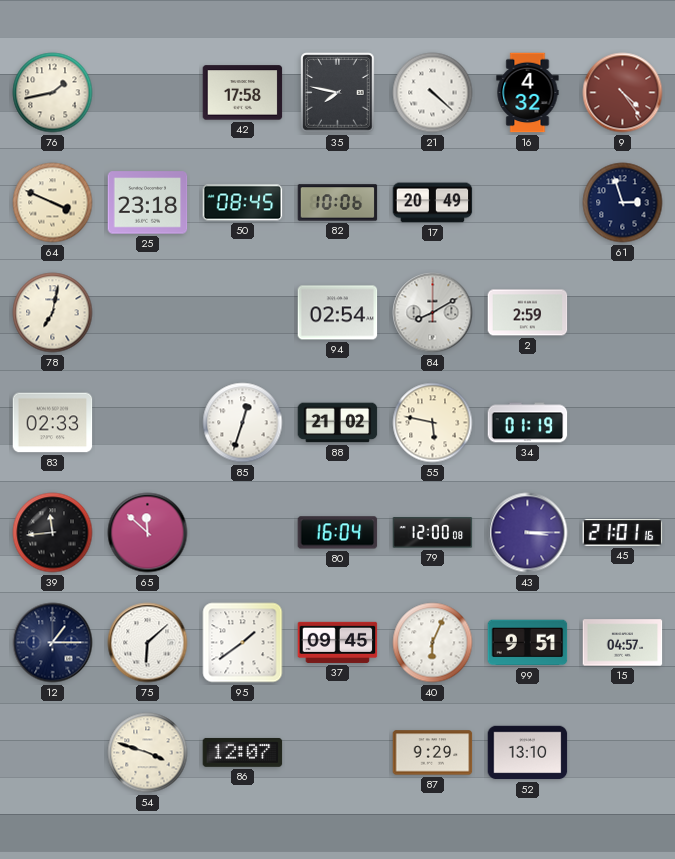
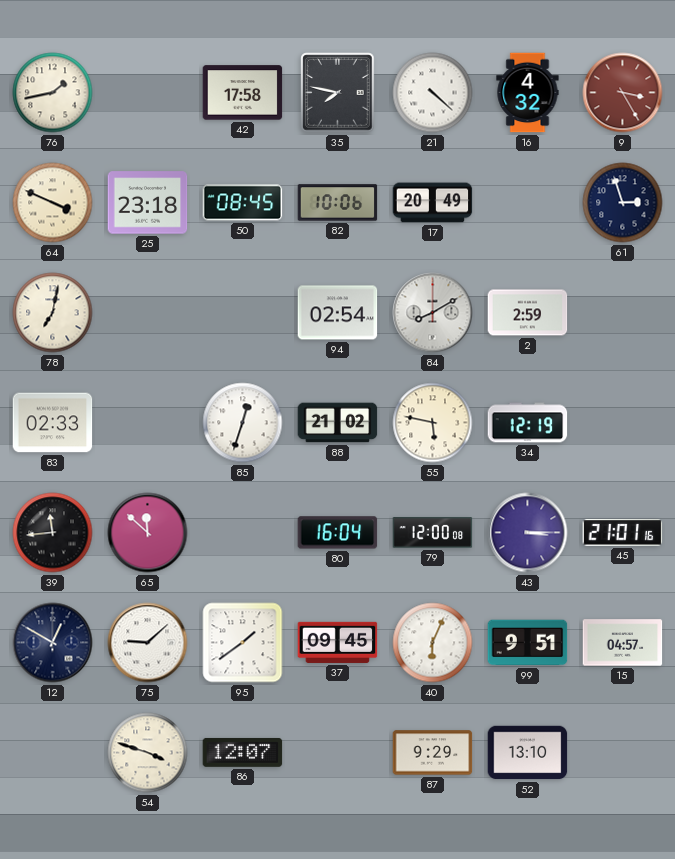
9: 4:24 -> 3:25
34: 01:19 -> 12:19
12: 1:15 -> 12:50
75: 6:08 -> 9:08
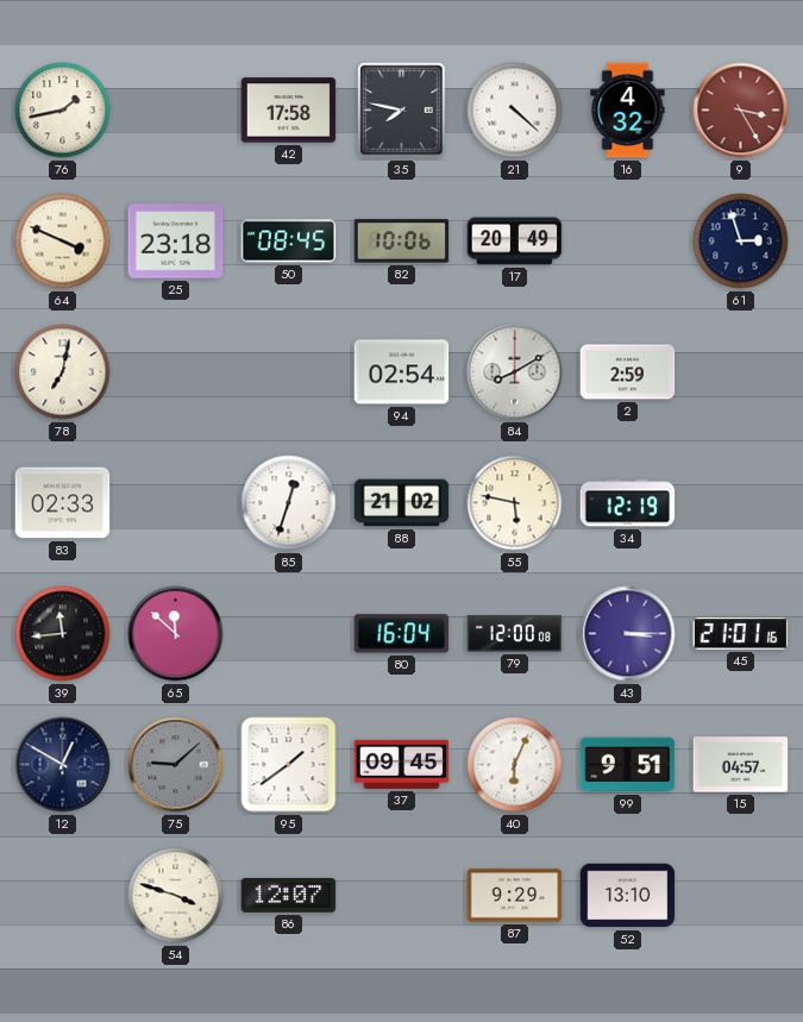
75 dial: white -> grey
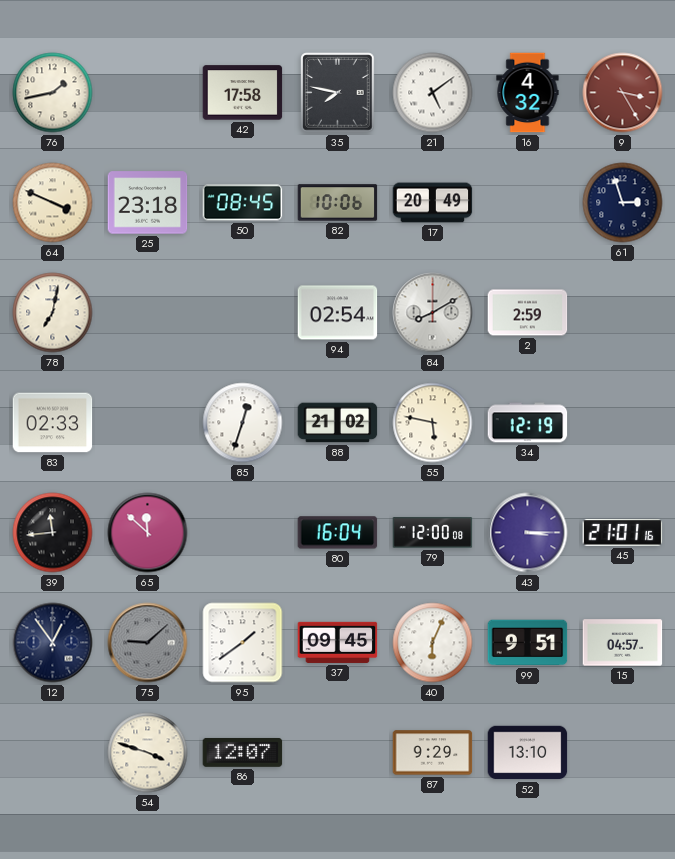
21: 4:22 -> 5:09
12: 12:50 -> 12:54
